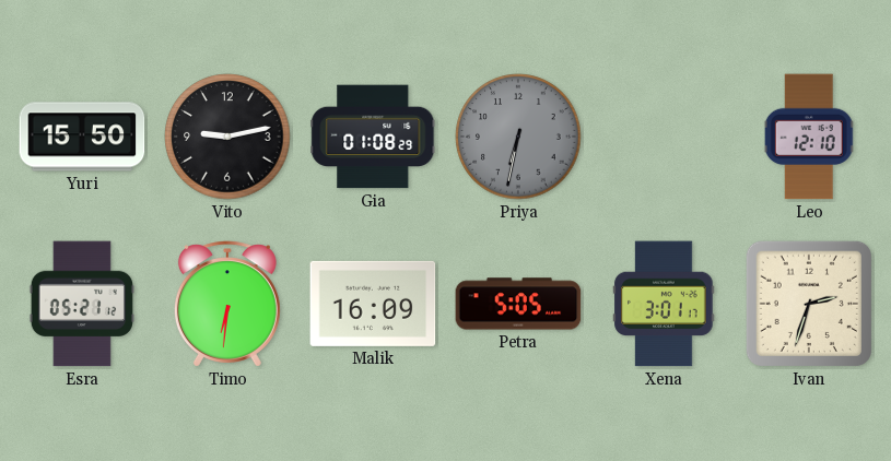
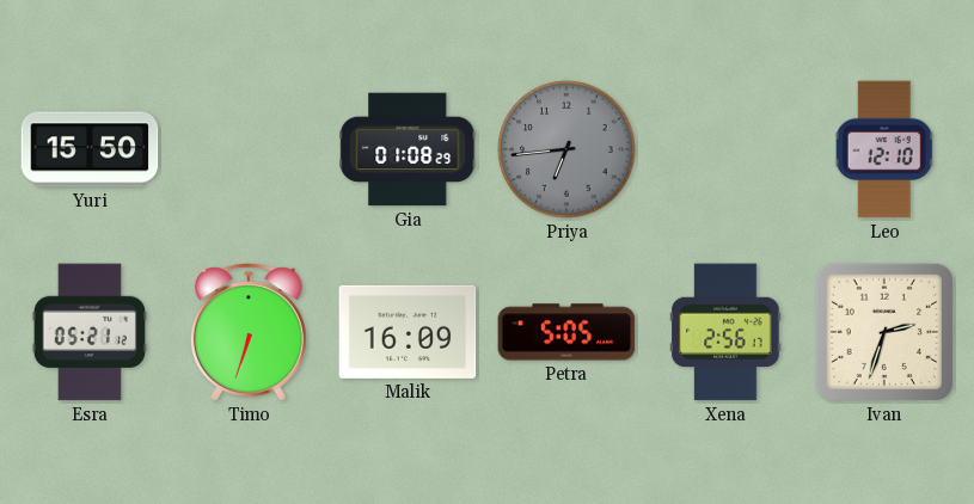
Vito: 9:13 -> none
Priya: 6:32 -> 6:44
Timo: 6:31 -> 6:33
Xena: 3:01 -> 2:56
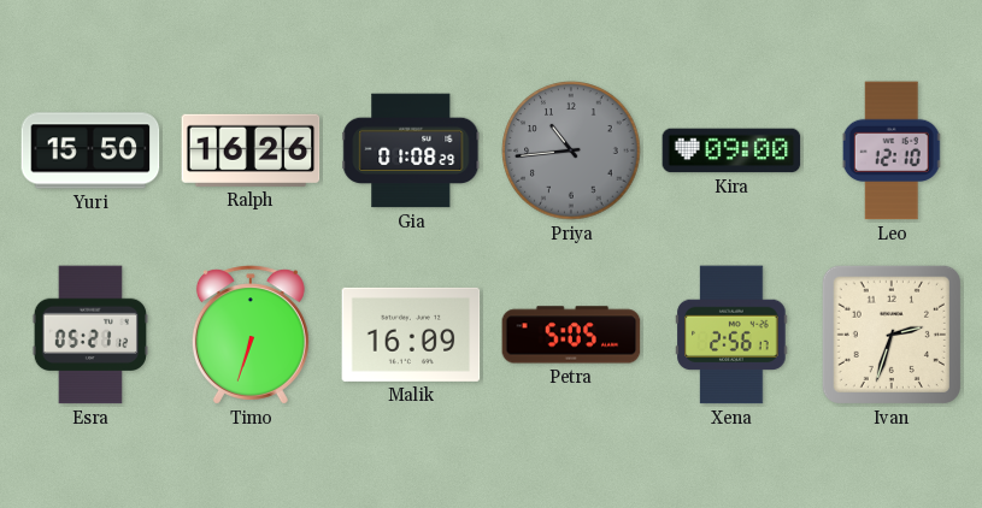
Ralph: none -> 16:26
Priya: 6:44 -> 10:44
Kira: none -> 09:00
